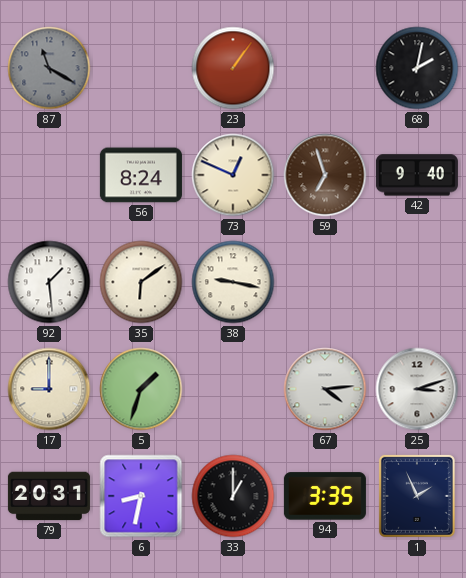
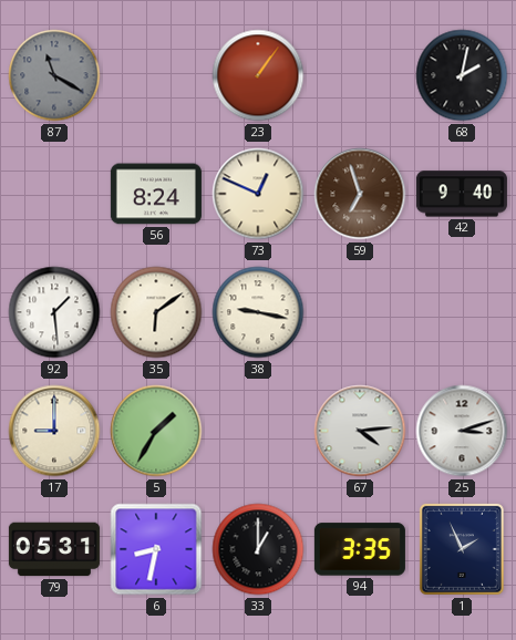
5: 1:33 -> 1:35
79: 20:31 -> 05:31
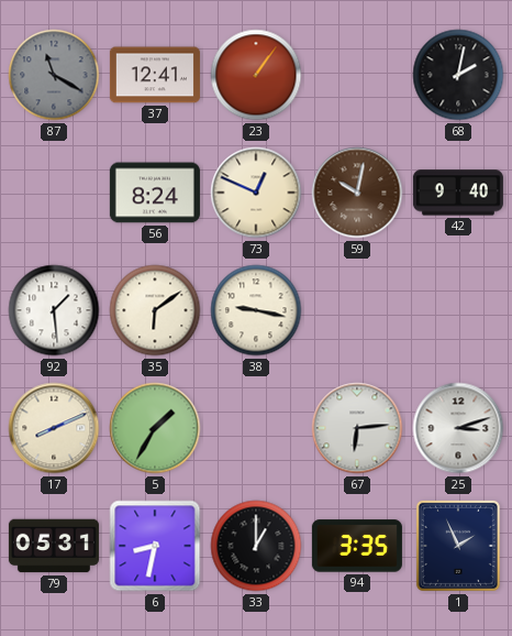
37: none -> 12:41
59: 6:57 -> 10:02
17: 9:00 -> 8:11
67: 4:14 -> 6:14
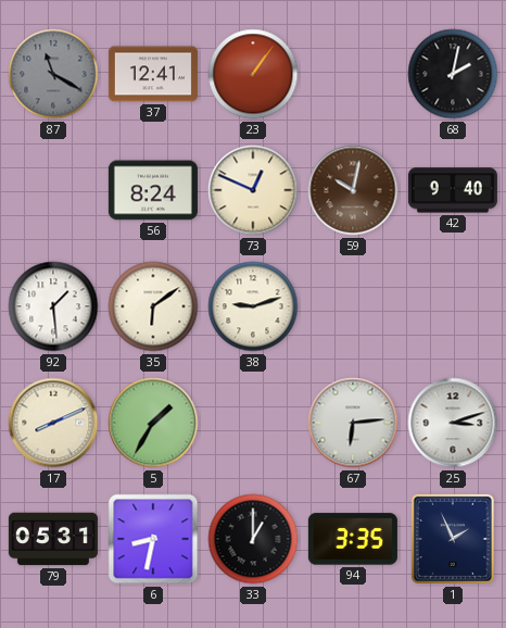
38: 9:17 -> 9:12
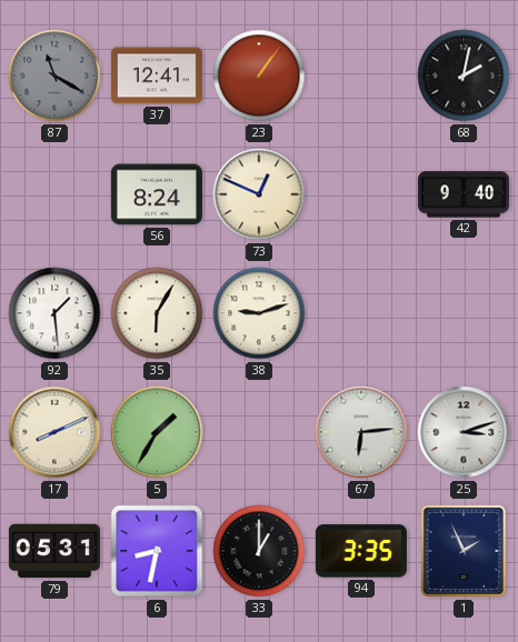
59: 10:02 -> none
35: 6:09 -> 6:05
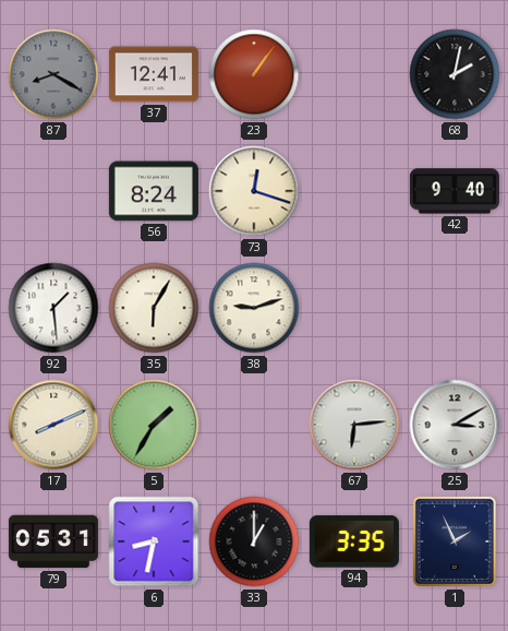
87: 11:20 -> 8:20
73: 12:49 -> 12:18
25: 3:12 -> 3:10
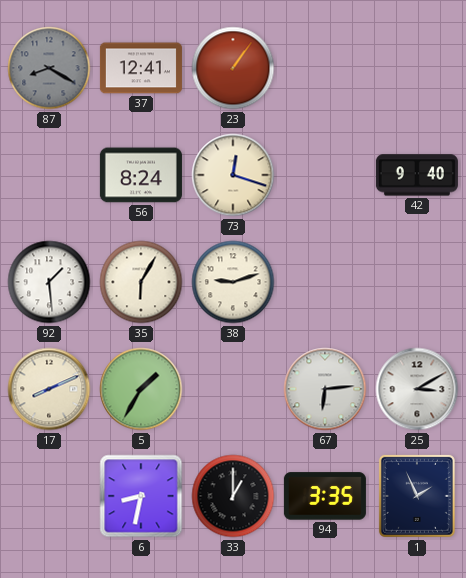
68: 2:02 -> none
79: 05:31 -> none
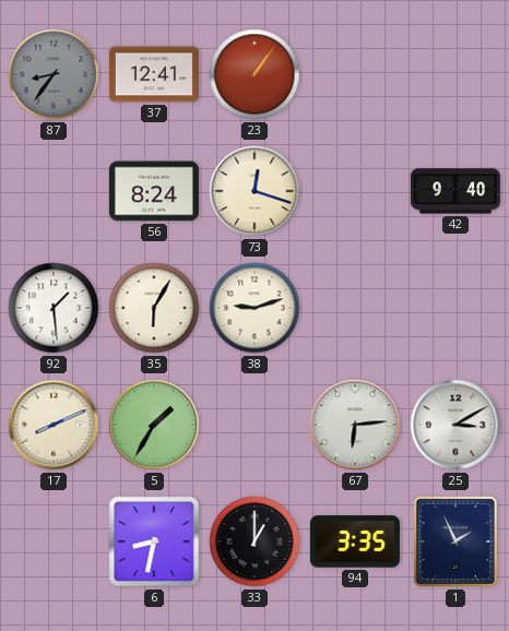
87: 8:20 -> 8:36
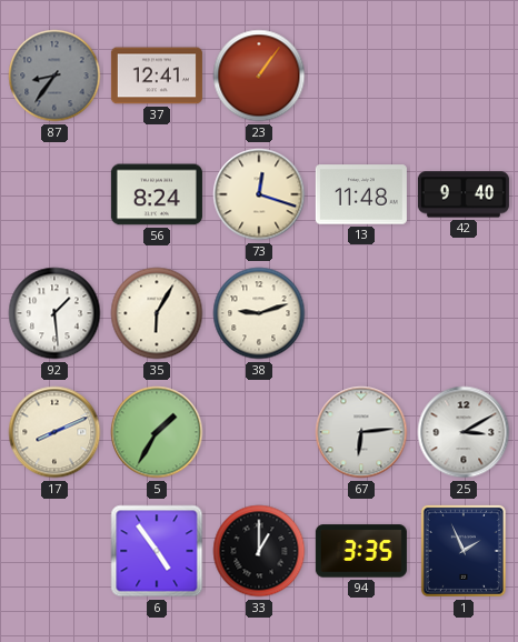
13: none -> 11:48
6: 8:32 -> 4:54
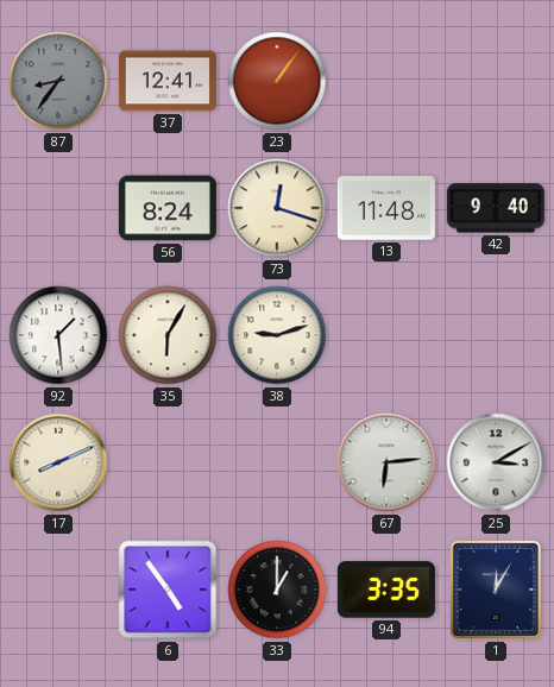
5: 1:35 -> none
1: 1:56 -> 12:05
